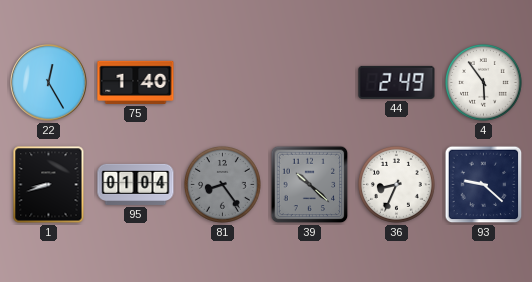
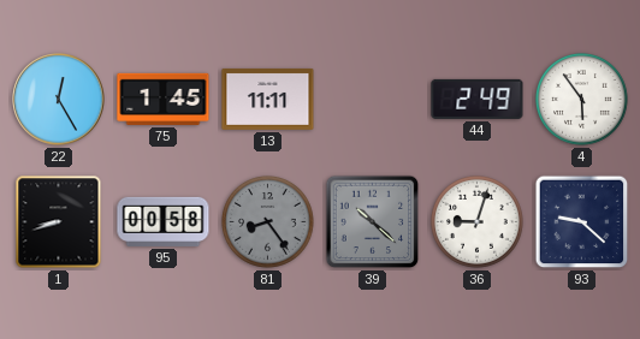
75: 1:40 -> 1:45
13: none -> 11:11
95: 01:04 -> 00:58
36: 8:34 -> 9:03
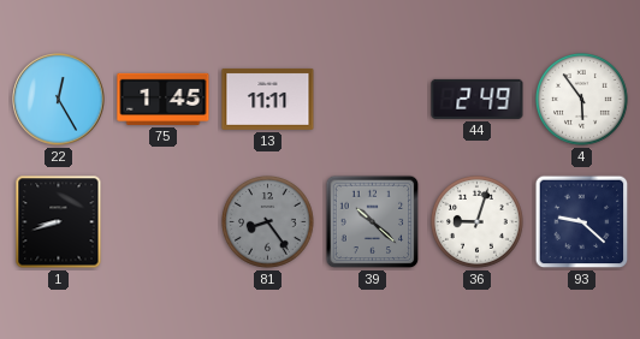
95: 00:58 -> none
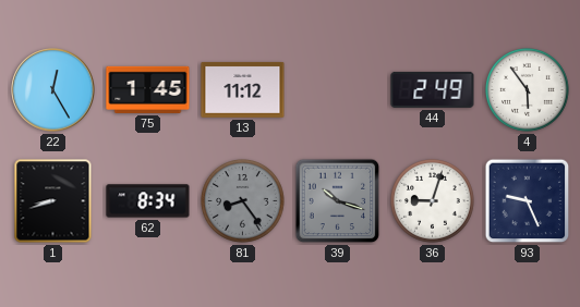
13: 11:11 -> 11:12
62: none -> 8:34
39: 10:22 -> 10:18
93: 9:22 -> 9:26
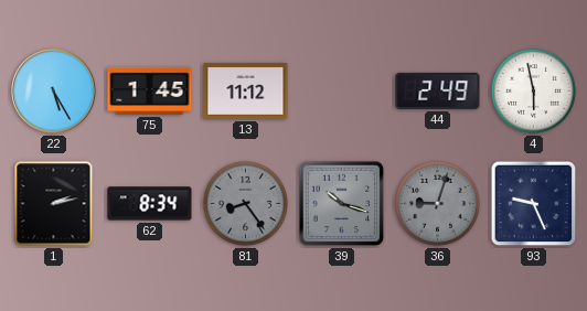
22: 12:25 -> 5:25
4: 5:54 -> 5:58
1: 8:42 -> 2:13
36 dial: white -> grey
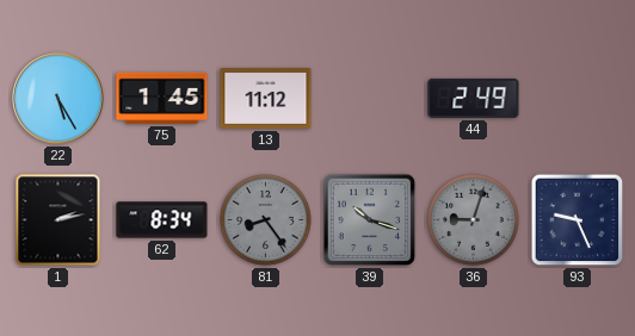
4: 5:58 -> none
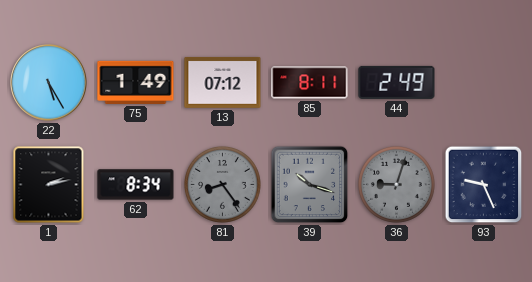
75: 1:45 -> 1:49
13: 11:12 -> 07:12
85: none -> 8:11
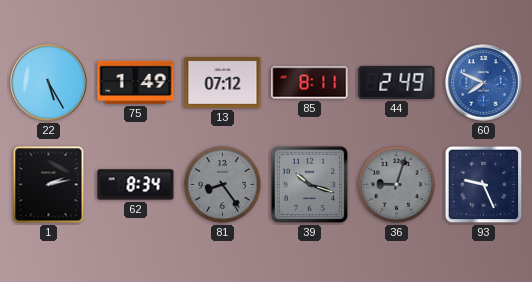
60: none -> 7:49
